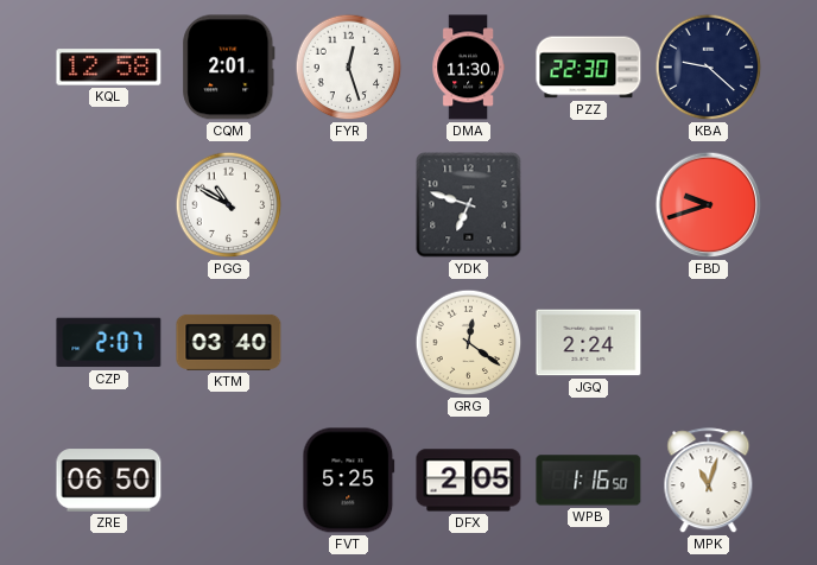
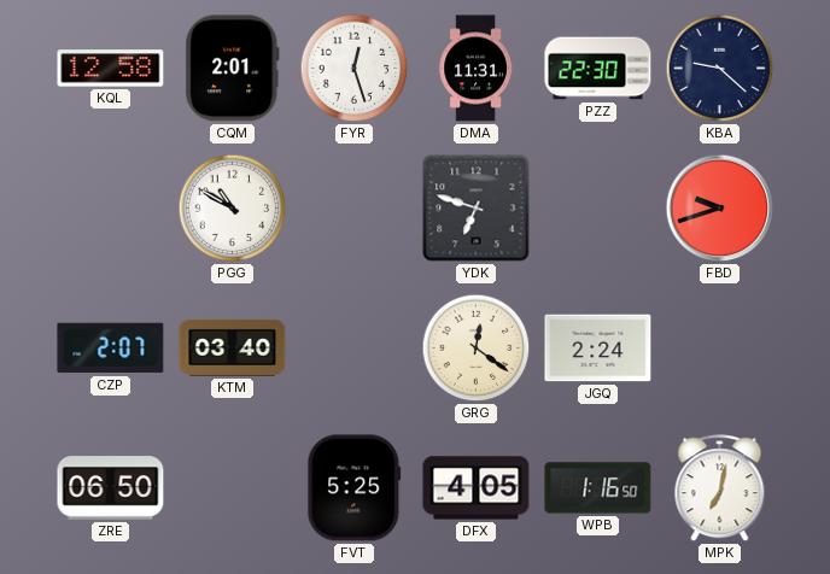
DMA: 11:30 -> 11:31
DFX: 2:05 -> 4:05
MPK: 11:03 -> 7:02
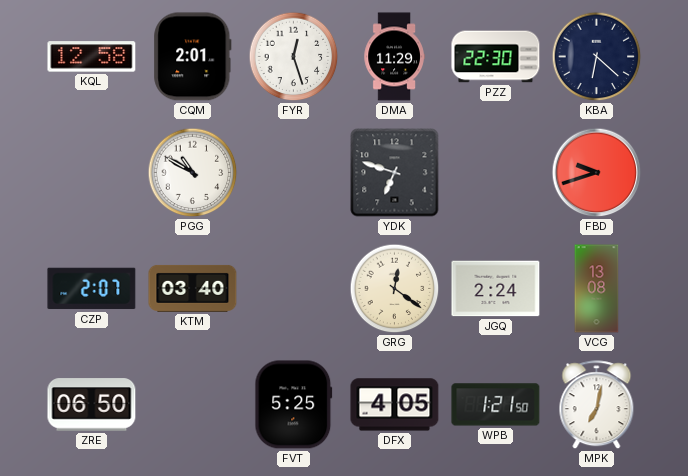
DMA: 11:31 -> 11:29
KBA: 9:22 -> 6:22
VCG: none -> 13:08
WPB: 1:16 -> 1:21
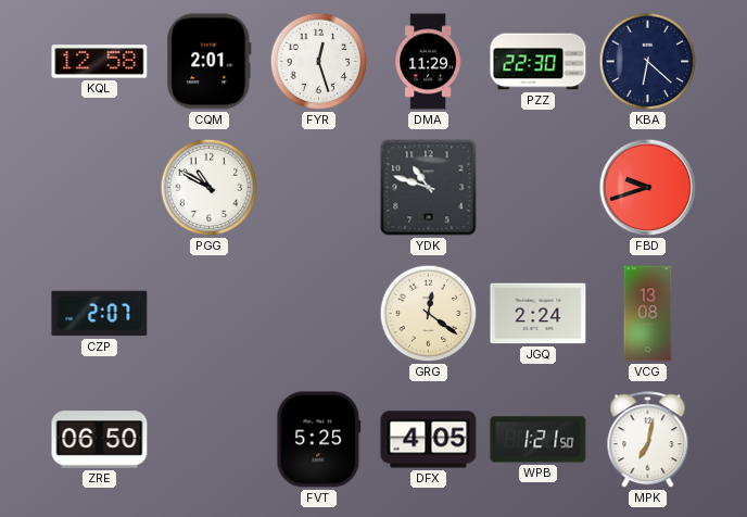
YDK: 6:48 -> 10:48
KTM: 03:40 -> none
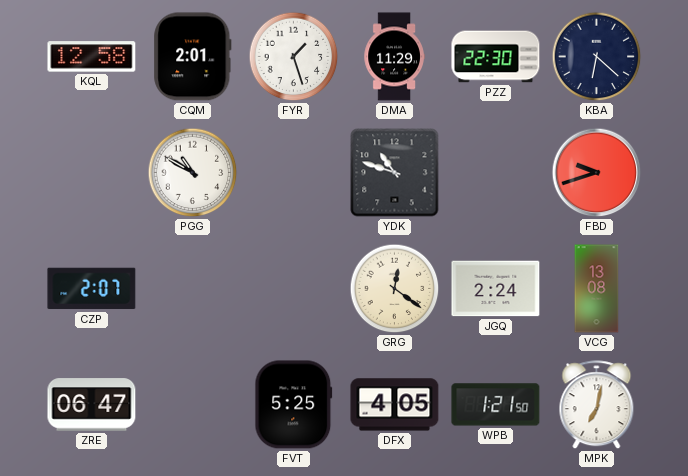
FYR: 12:27 -> 1:27
ZRE: 06:50 -> 06:47
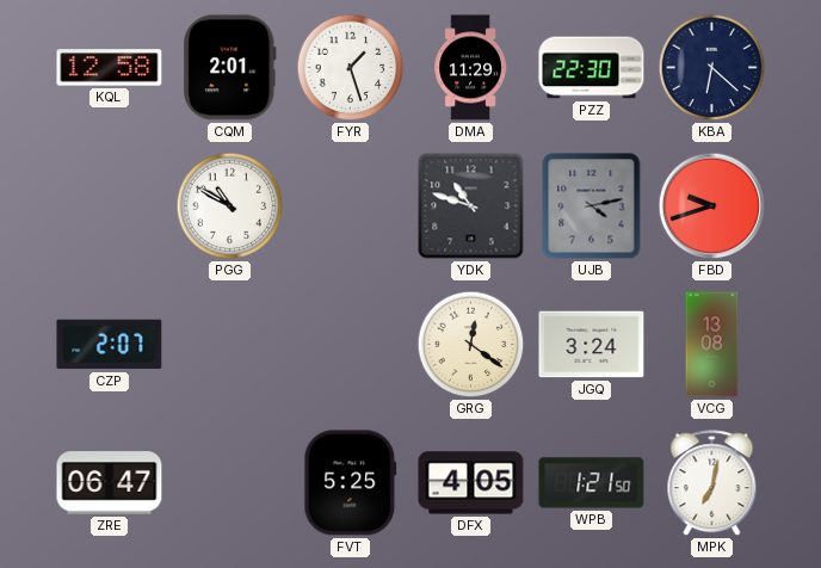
UJB: none -> 4:13
JGQ: 2:24 -> 3:24
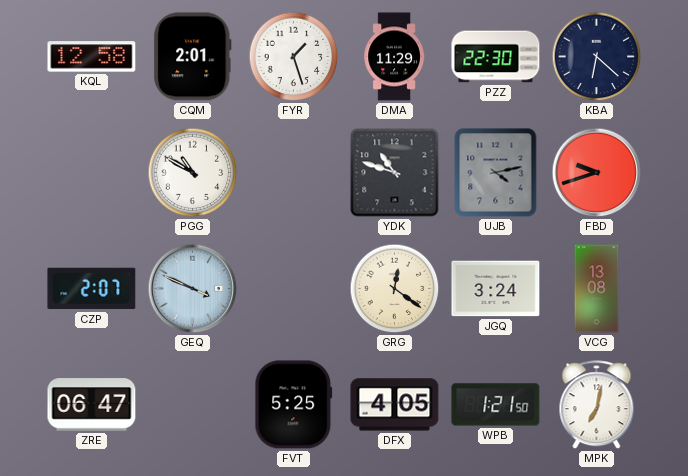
GEQ: none -> 3:49
